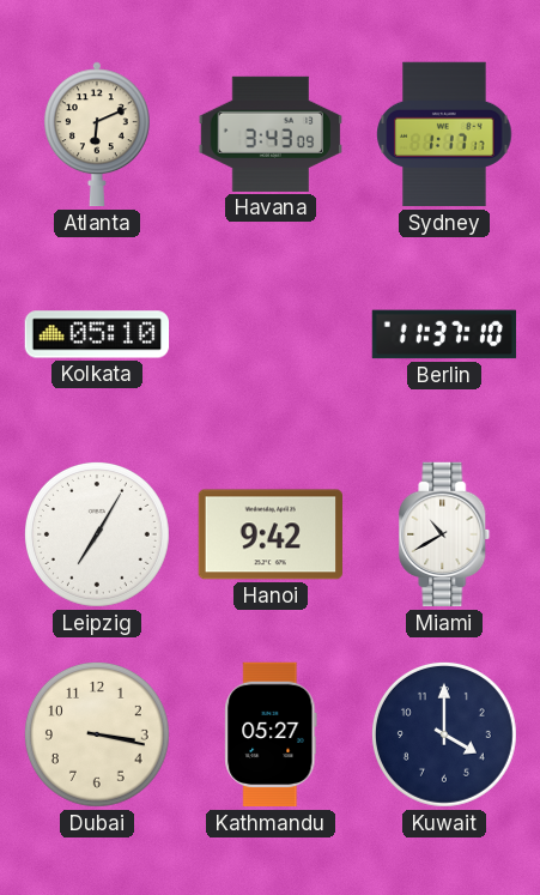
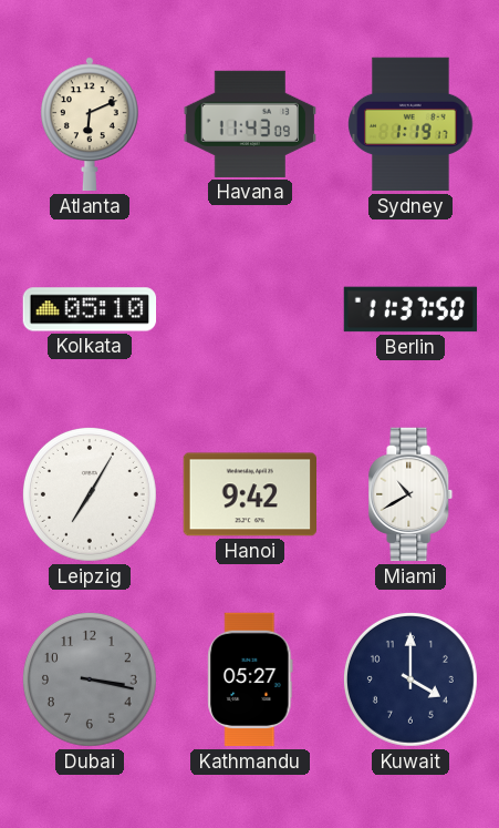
Havana: 3:43 -> 11:43
Sydney: 1:17 -> 1:19
Berlin: 11:37:10 -> 11:37:50
Dubai dial: cream -> grey
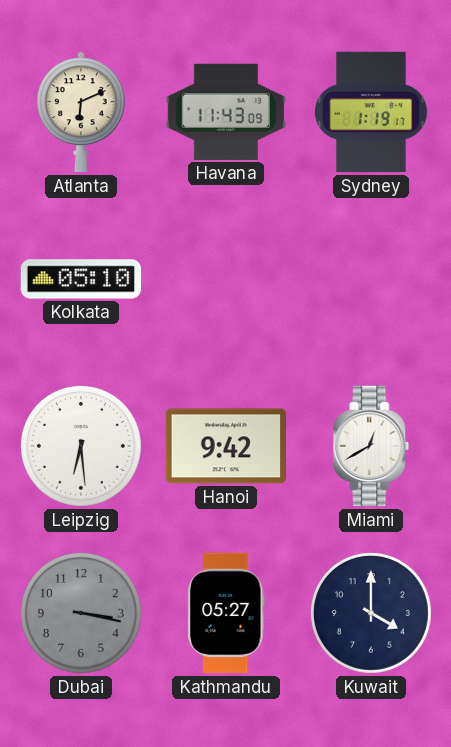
Berlin: 11:37 -> none
Leipzig: 7:05 -> 6:29
Miami: 10:40 -> 12:40
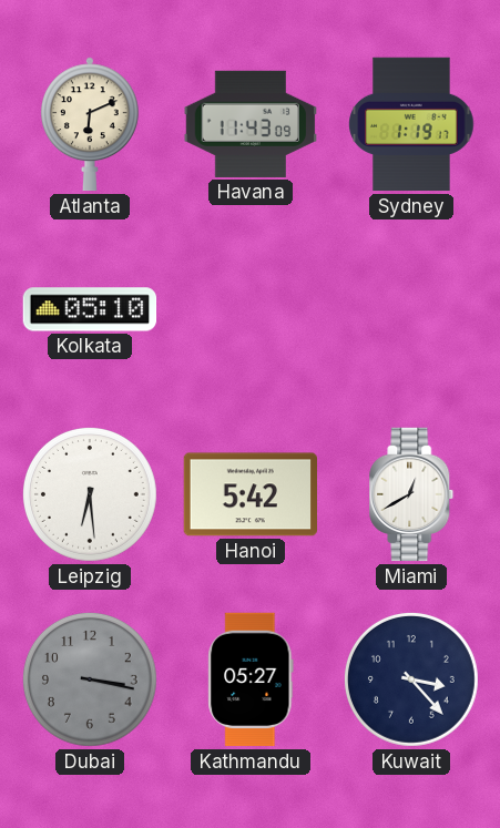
Hanoi: 9:42 -> 5:42
Kuwait: 4:00 -> 3:23
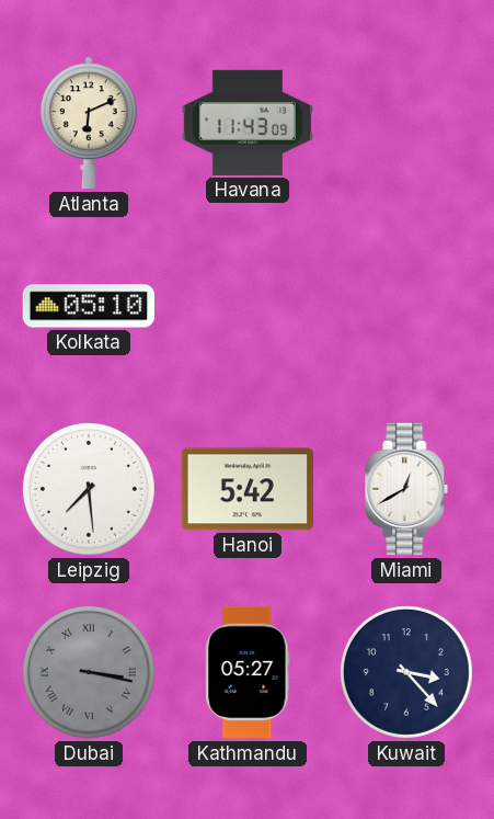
Sydney: 1:19 -> none
Leipzig: 6:29 -> 7:29
Dubai numerals: Arabic -> Roman
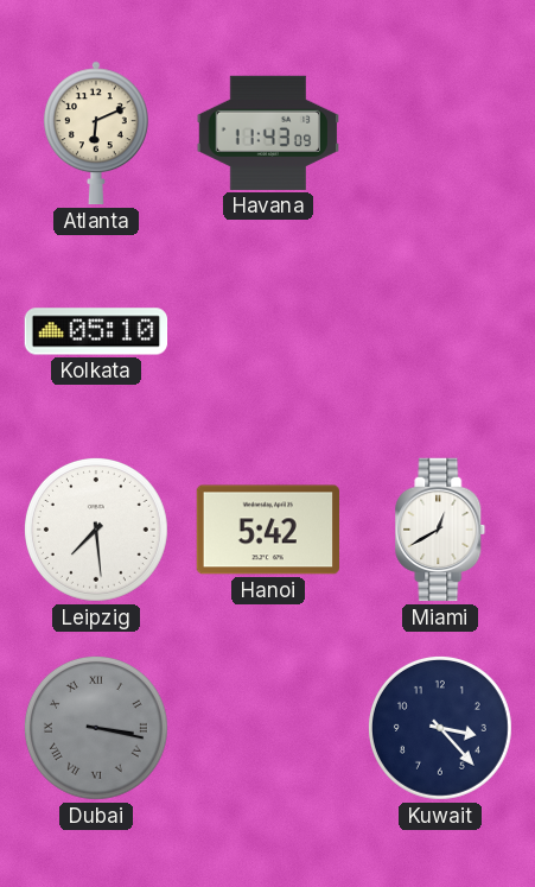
Kathmandu: 05:27 -> none
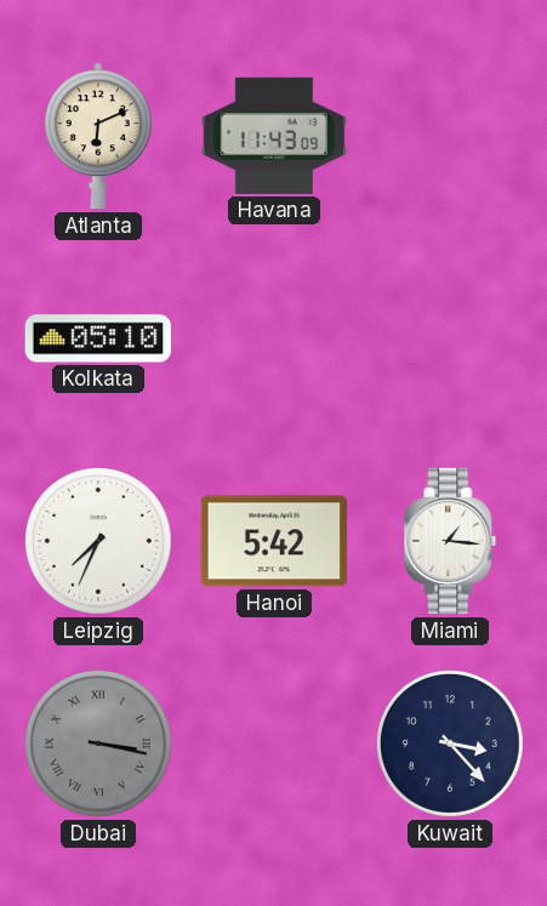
Leipzig: 7:29 -> 7:34
Miami: 12:40 -> 1:16
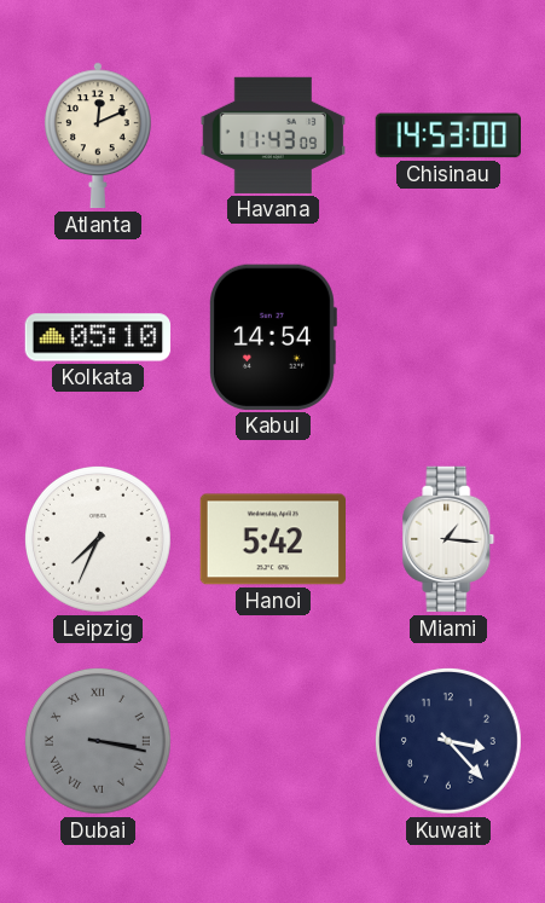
Atlanta: 6:11 -> 12:11
Chisinau: none -> 14:53
Kabul: none -> 14:54
